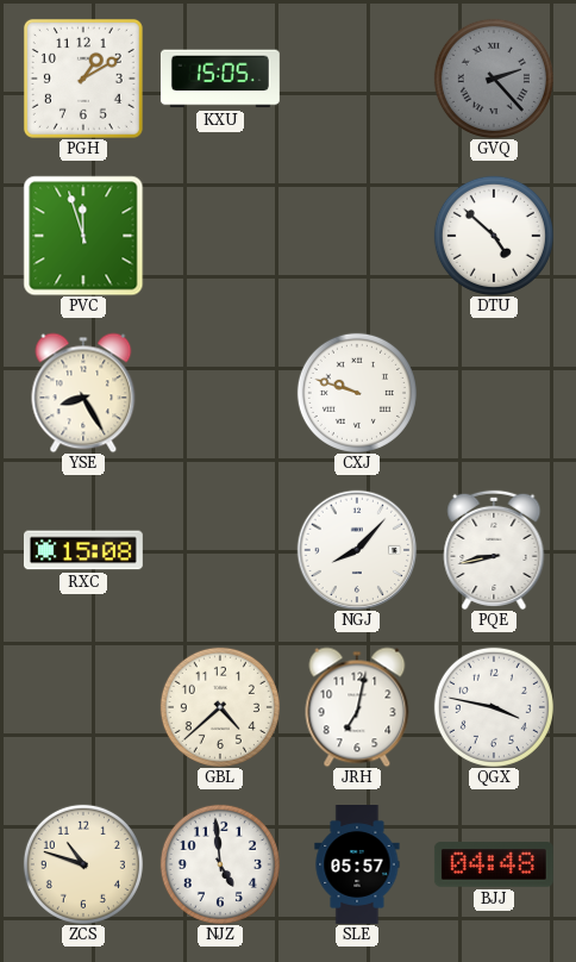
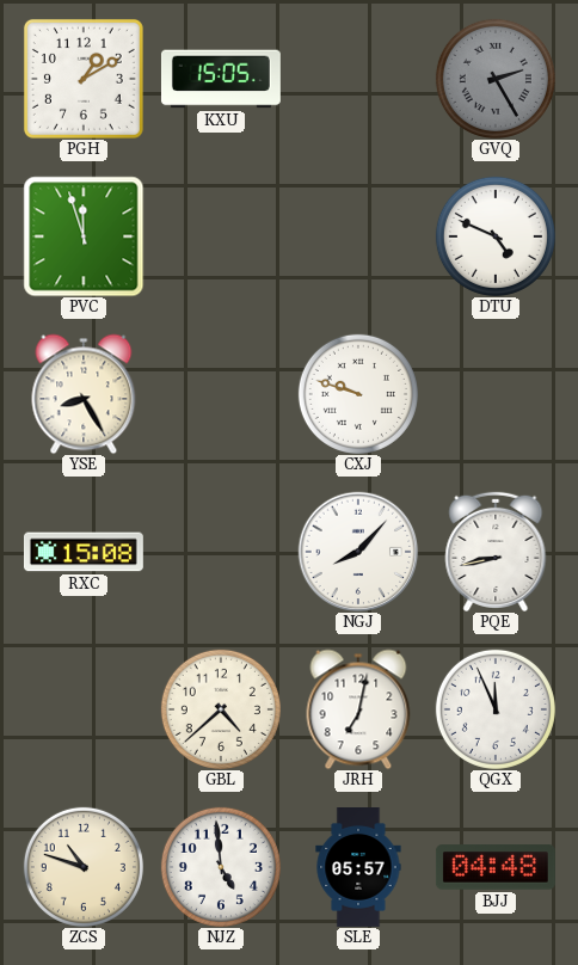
GVQ: 2:23 -> 2:25
DTU: 4:52 -> 4:49
QGX: 3:47 -> 11:56
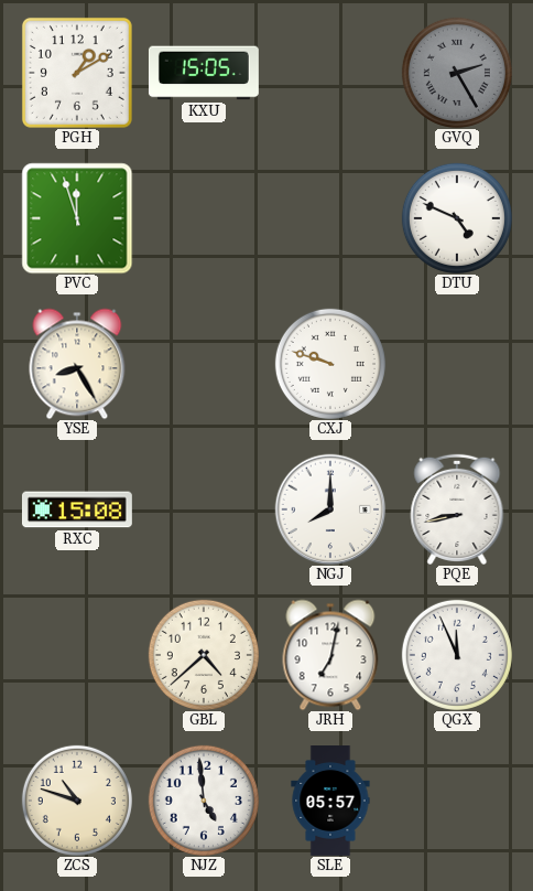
NGJ: 8:07 -> 8:00
BJJ: 04:48 -> none
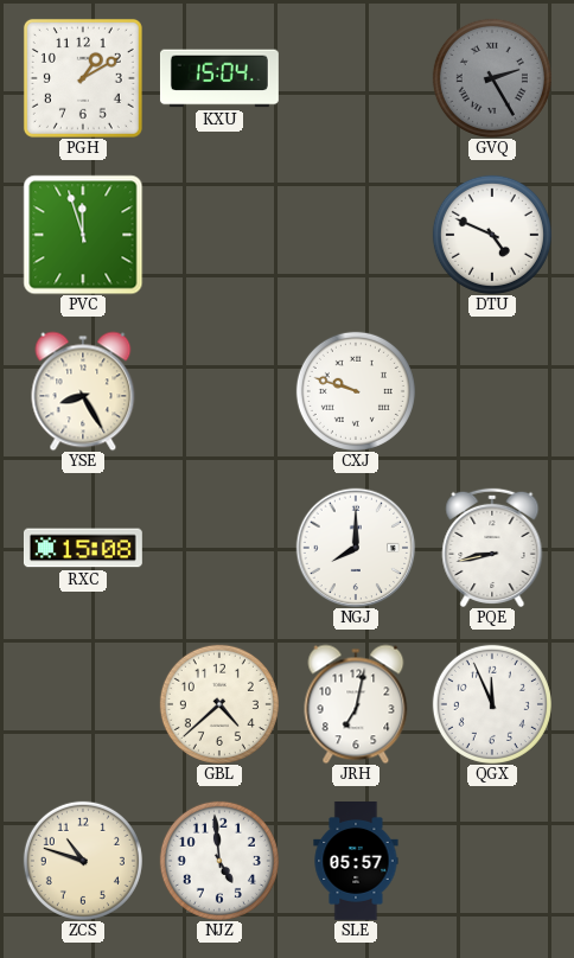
KXU: 15:05 -> 15:04
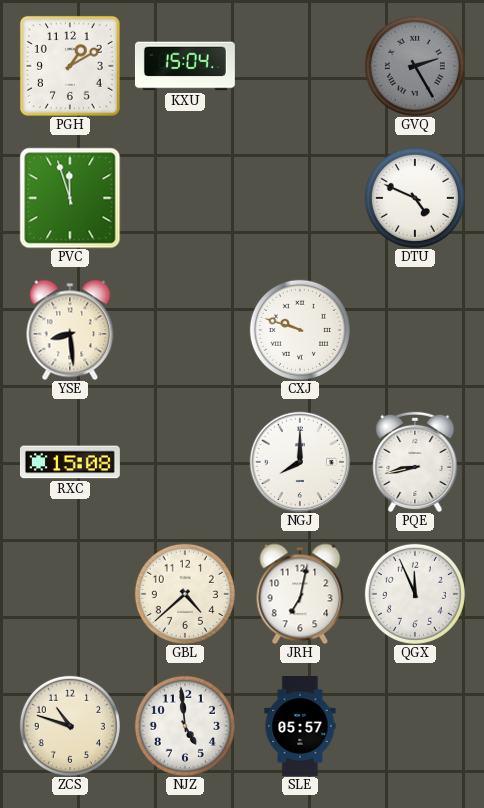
YSE: 8:25 -> 8:29
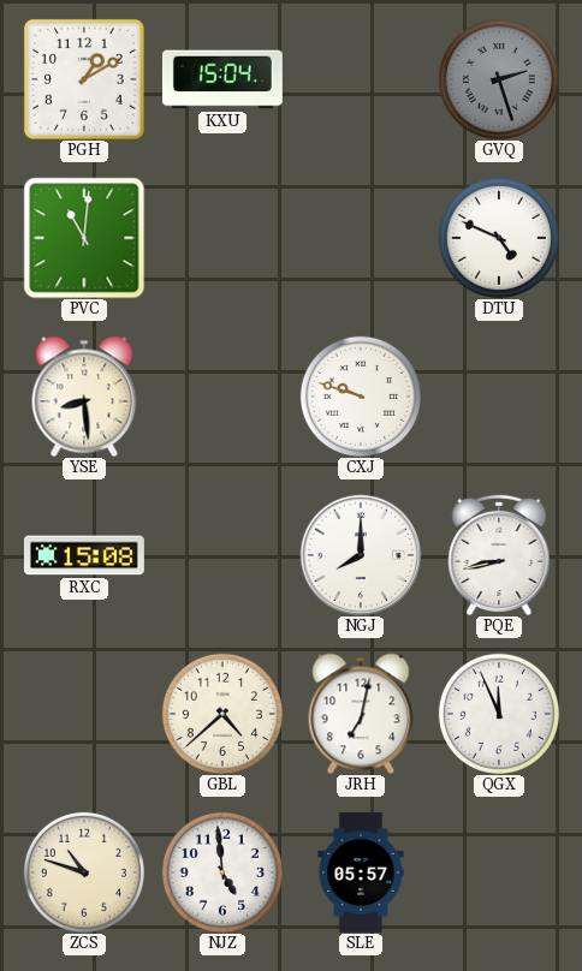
GVQ: 2:25 -> 2:27
PVC: 11:57 -> 11:01
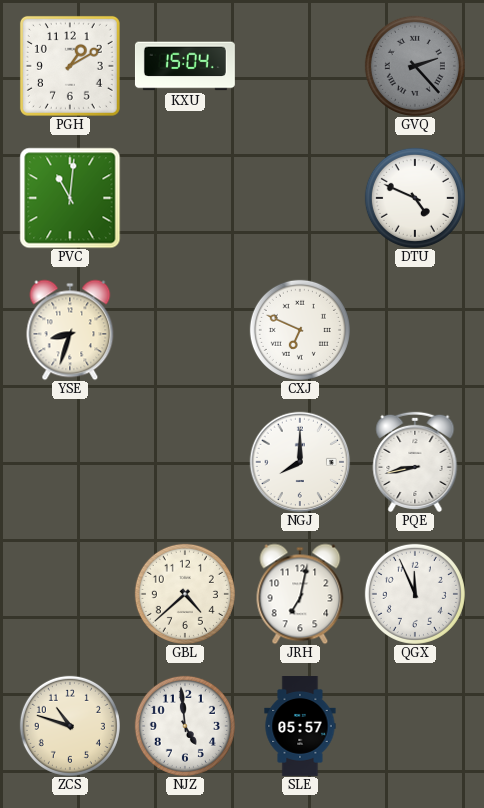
GVQ: 2:27 -> 2:23
YSE: 8:29 -> 8:33
CXJ: 9:48 -> 6:49
RXC: 15:08 -> none
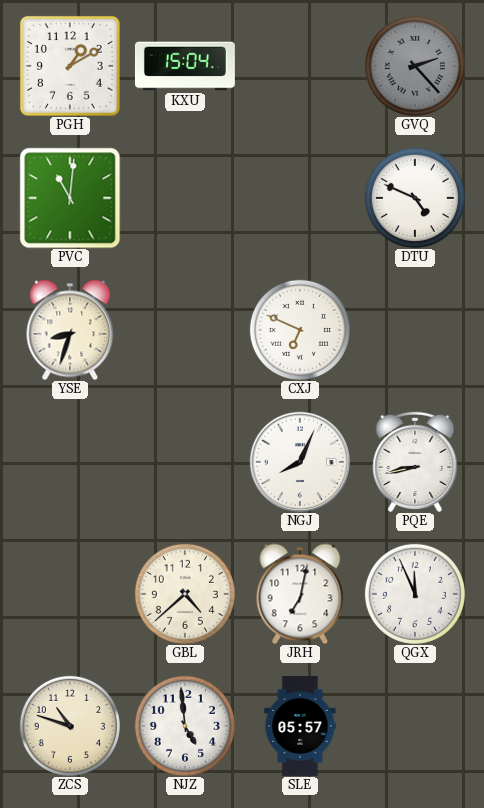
NGJ: 8:00 -> 8:04
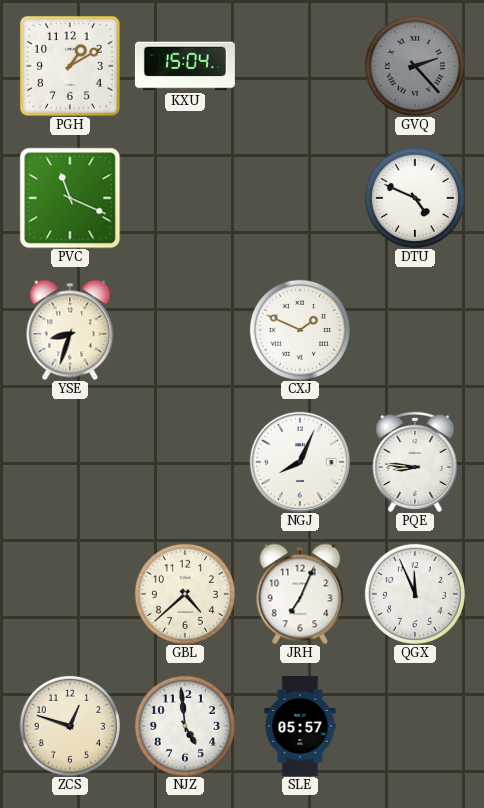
PVC: 11:01 -> 11:19
CXJ: 6:49 -> 1:49
PQE: 8:43 -> 8:46
JRH: 7:02 -> 7:04
ZCS: 10:48 -> 12:48
